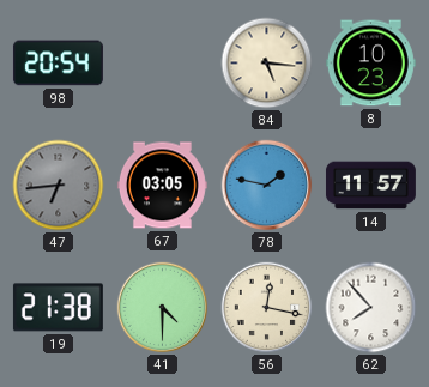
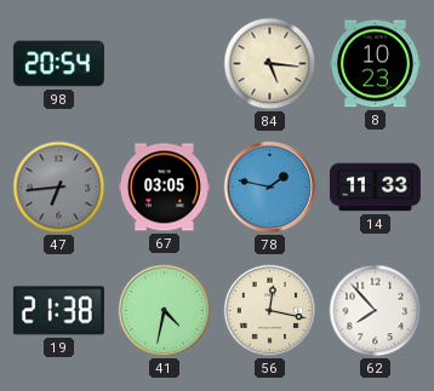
14: 11:57 -> 11:33
41: 4:30 -> 4:32
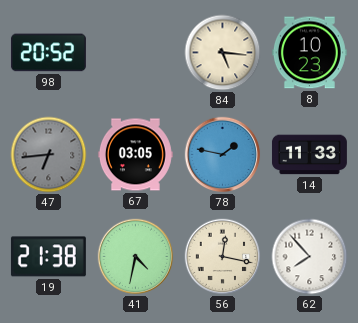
98: 20:54 -> 20:52
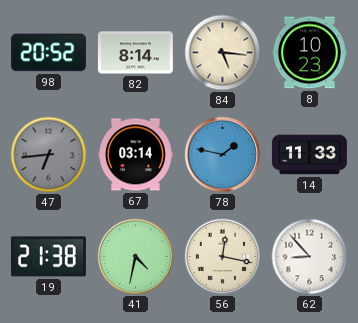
82: none -> 8:14
67: 03:05 -> 03:14
62: 7:53 -> 8:53
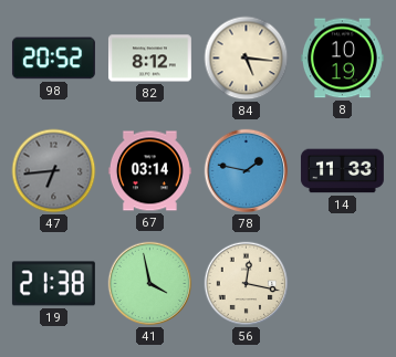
82: 8:14 -> 8:12
8: 10:23 -> 10:19
41: 4:32 -> 3:58
62: 8:53 -> none
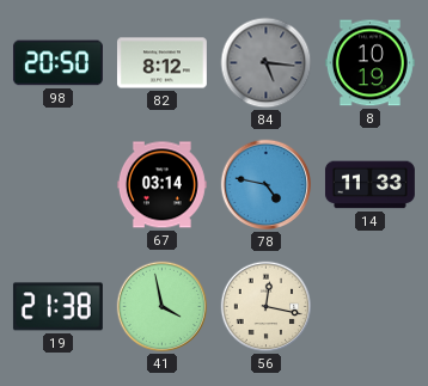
98: 20:52 -> 20:50
84 dial: cream -> grey
47: 6:44 -> none
78: 1:47 -> 4:47
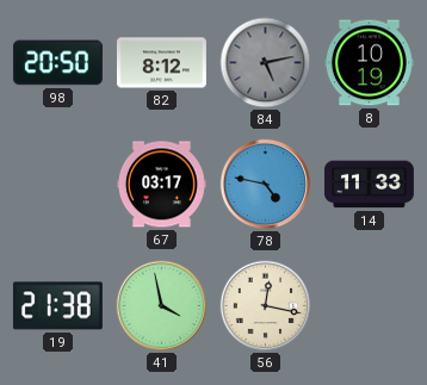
84: 5:16 -> 5:13
67: 03:14 -> 03:17
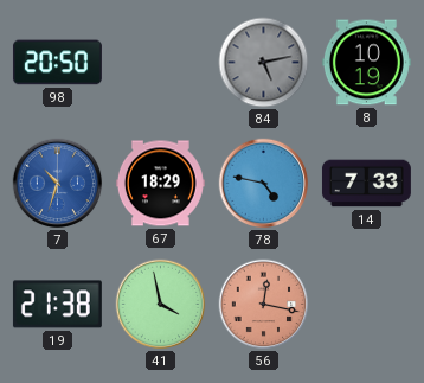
82: 8:12 -> none
7: none -> 10:33
67: 03:17 -> 18:29
14: 11:33 -> 7:33
56 dial: cream -> salmon
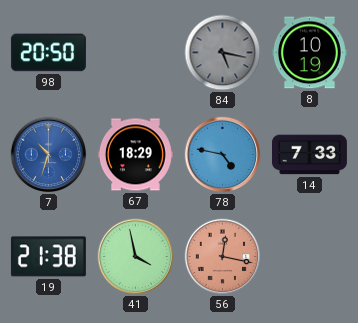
84: 5:13 -> 5:17
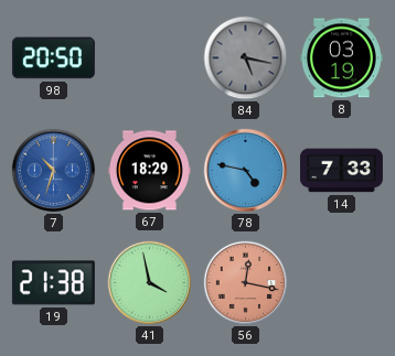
8: 10:19 -> 03:19
